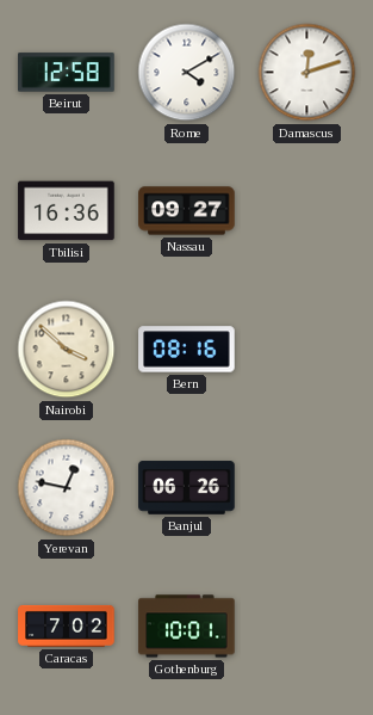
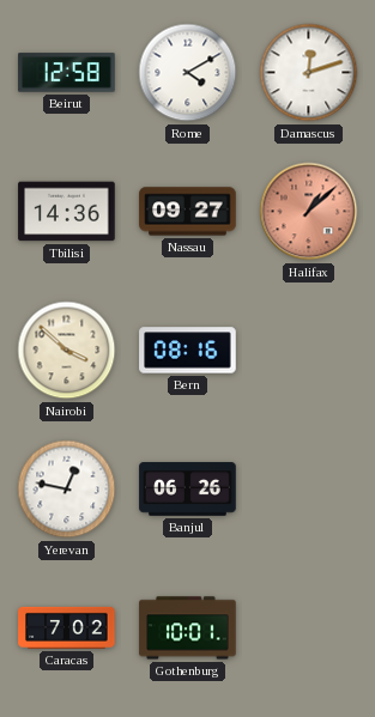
Tbilisi: 16:36 -> 14:36
Halifax: none -> 1:08
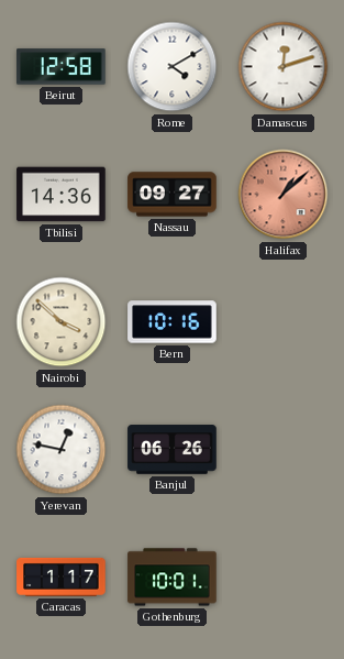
Bern: 08:16 -> 10:16
Caracas: 7:02 -> 1:17
